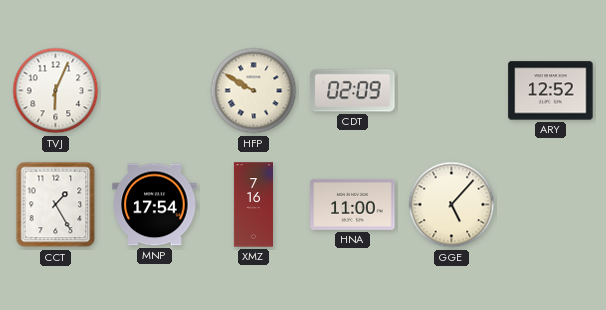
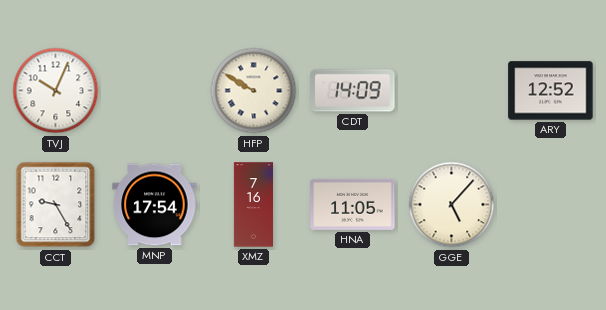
TVJ: 6:04 -> 10:04
CDT: 02:09 -> 14:09
CCT: 1:25 -> 9:25
HNA: 11:00 -> 11:05
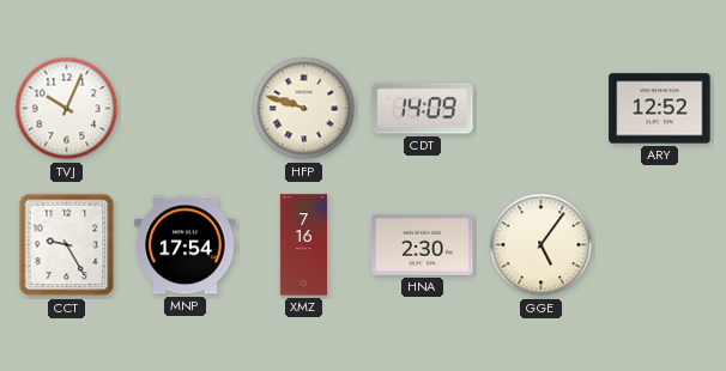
HFP: 9:50 -> 9:48
HNA: 11:05 -> 2:30
GGE: 5:07 -> 5:06
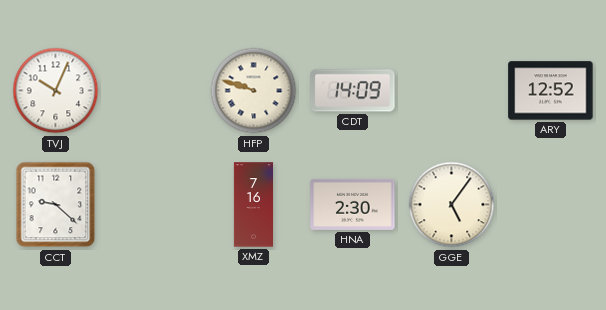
CCT: 9:25 -> 9:22
MNP: 17:54 -> none
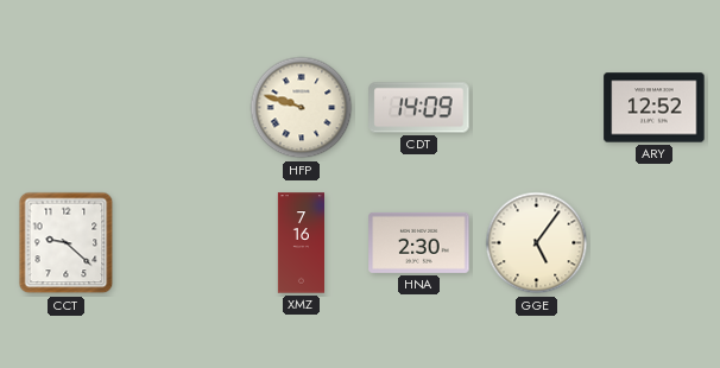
TVJ: 10:04 -> none
